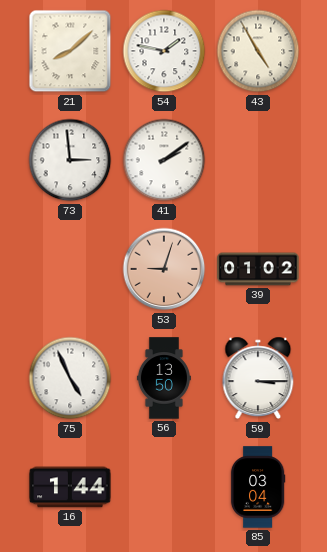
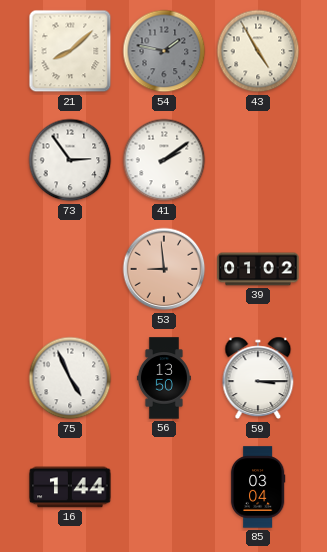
54 dial: white -> grey
73: 2:59 -> 2:54
53: 9:03 -> 8:59
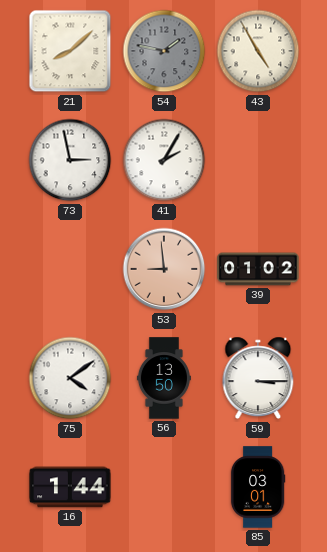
73: 2:54 -> 2:58
41: 2:09 -> 2:05
75: 4:56 -> 4:09
85: 03:04 -> 03:01
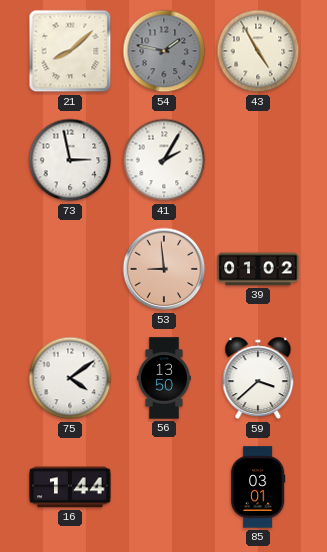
59: 3:15 -> 3:38
